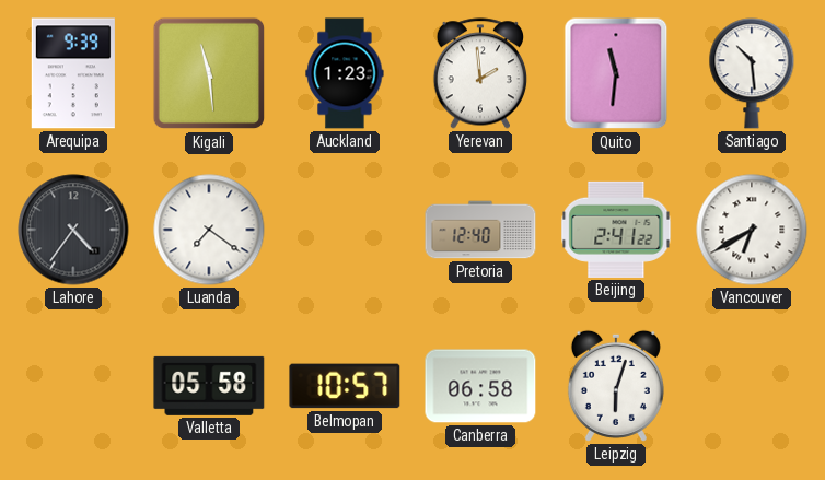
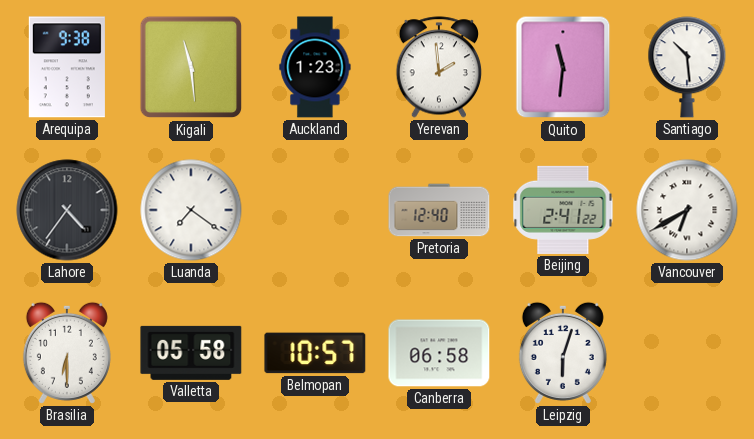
Arequipa: 9:39 -> 9:38
Brasilia: none -> 6:30
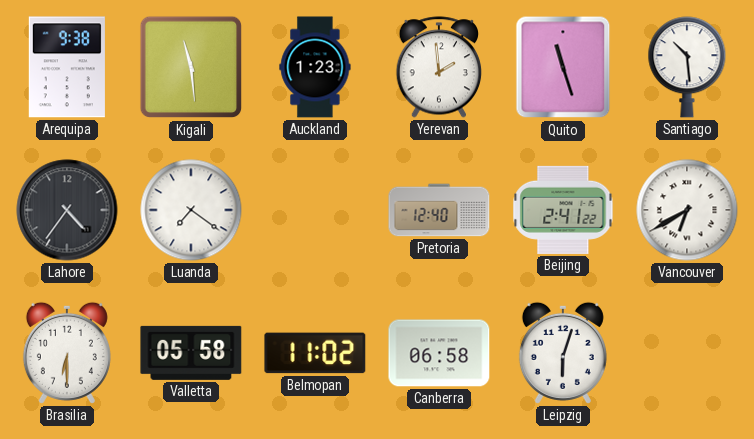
Quito: 11:31 -> 11:27
Belmopan: 10:57 -> 11:02
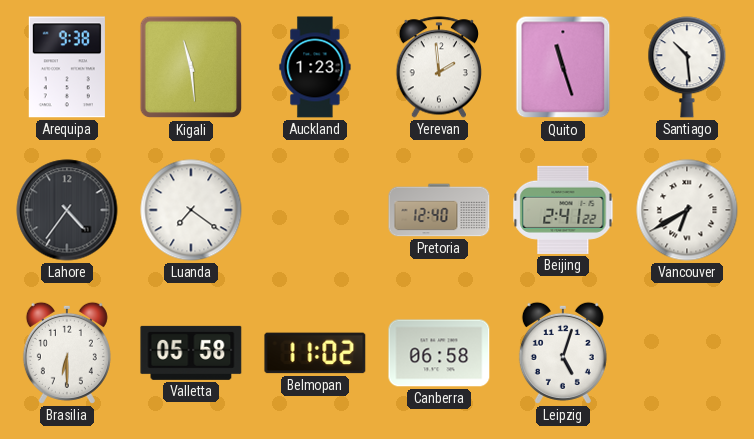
Leipzig: 6:03 -> 5:03
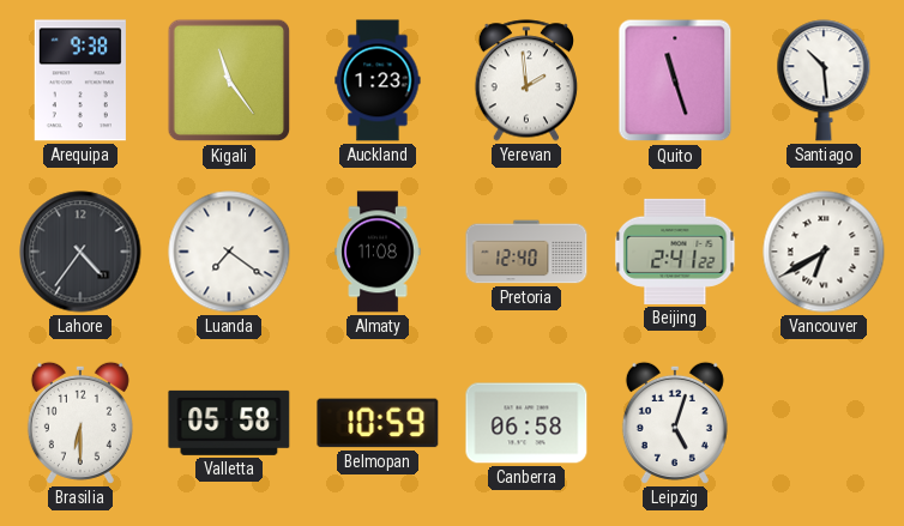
Kigali: 11:29 -> 11:24
Almaty: none -> 11:08
Belmopan: 11:02 -> 10:59
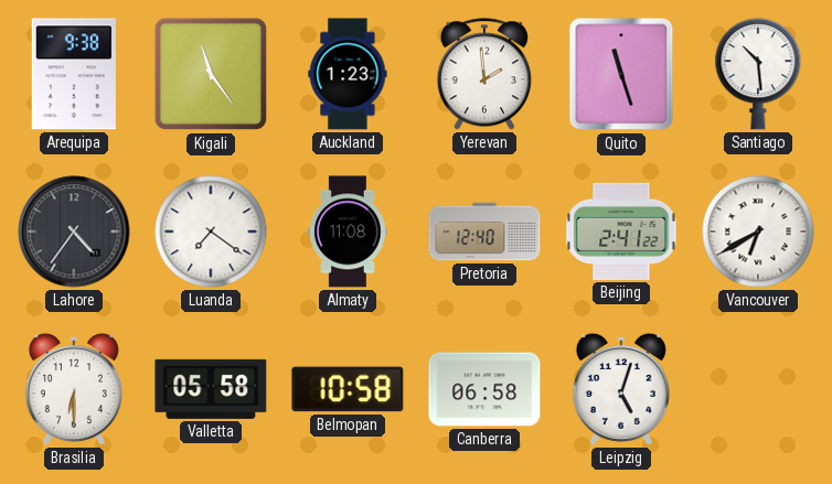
Belmopan: 10:59 -> 10:58
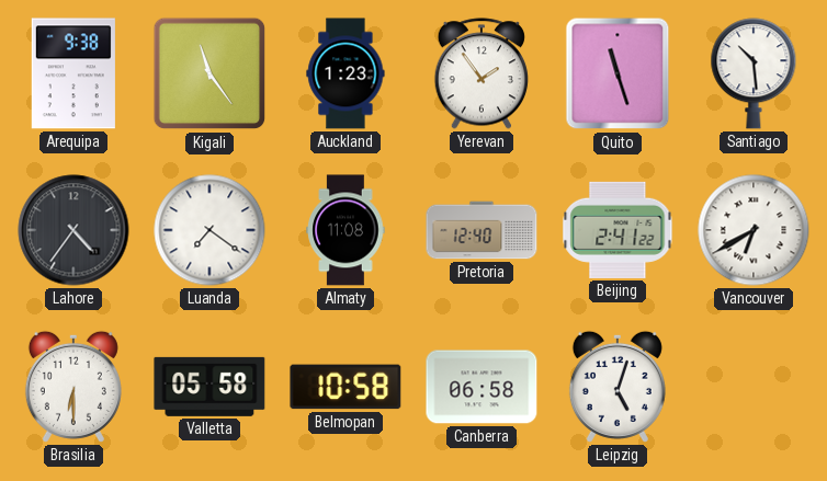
Yerevan: 1:59 -> 1:54
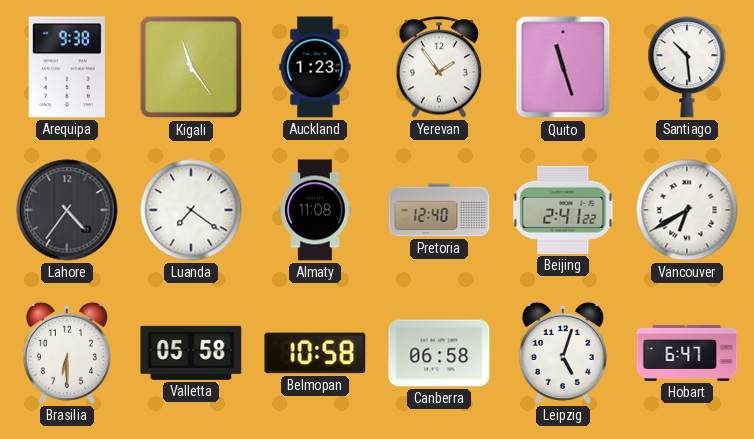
Hobart: none -> 6:47
